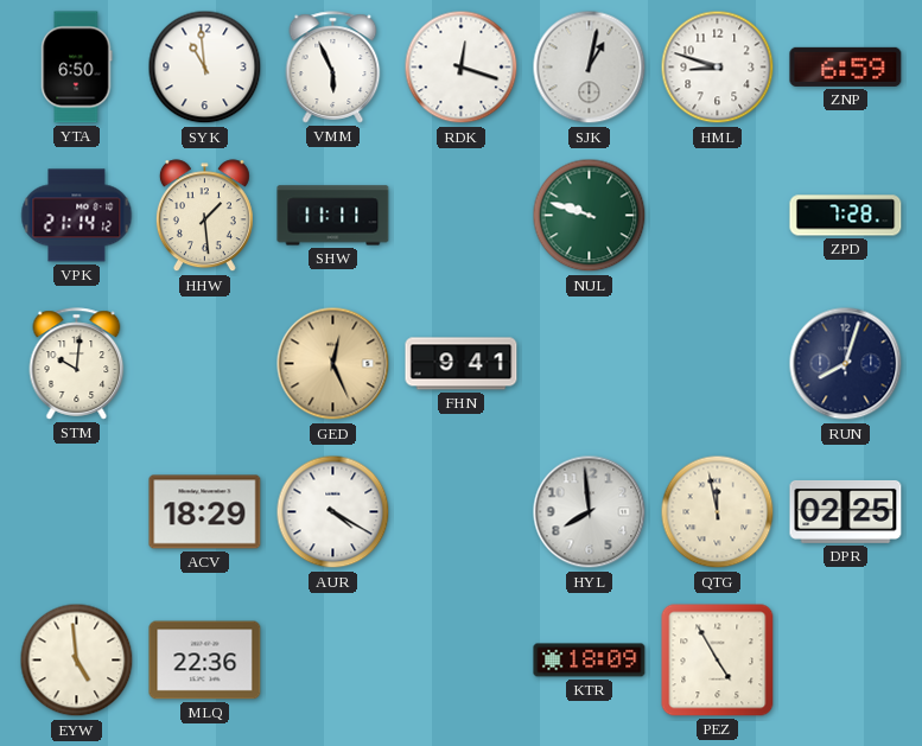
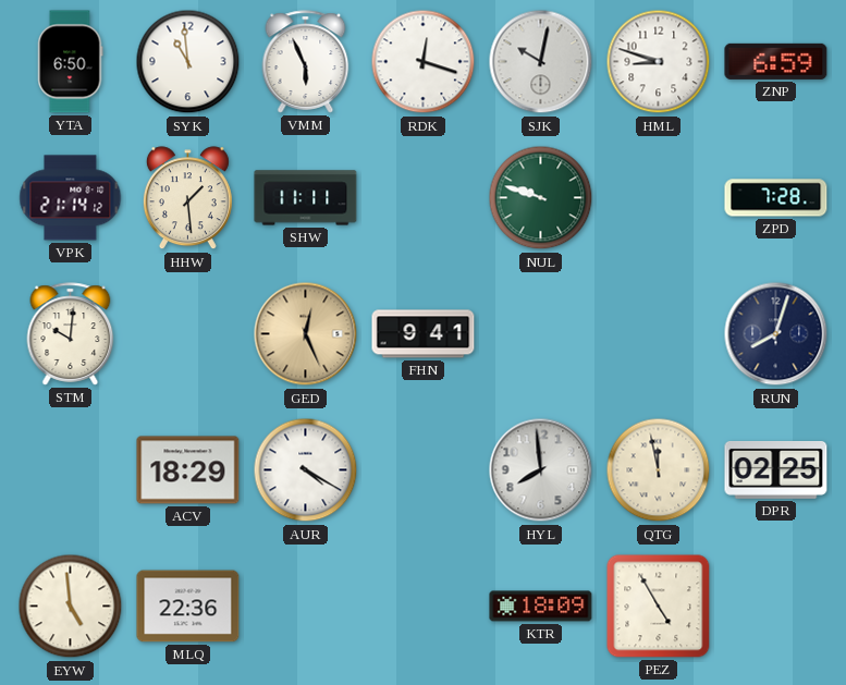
SJK: 1:02 -> 10:02
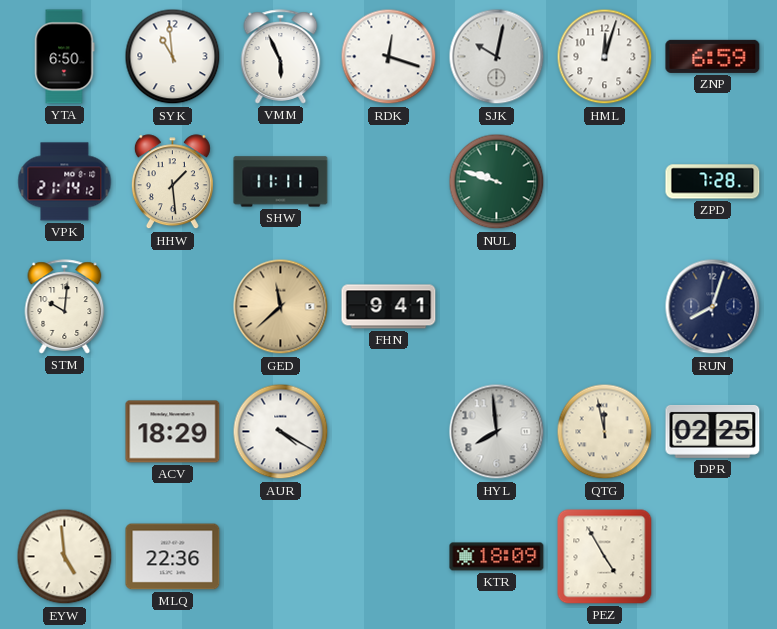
HML: 8:48 -> 12:03
GED: 12:26 -> 11:38
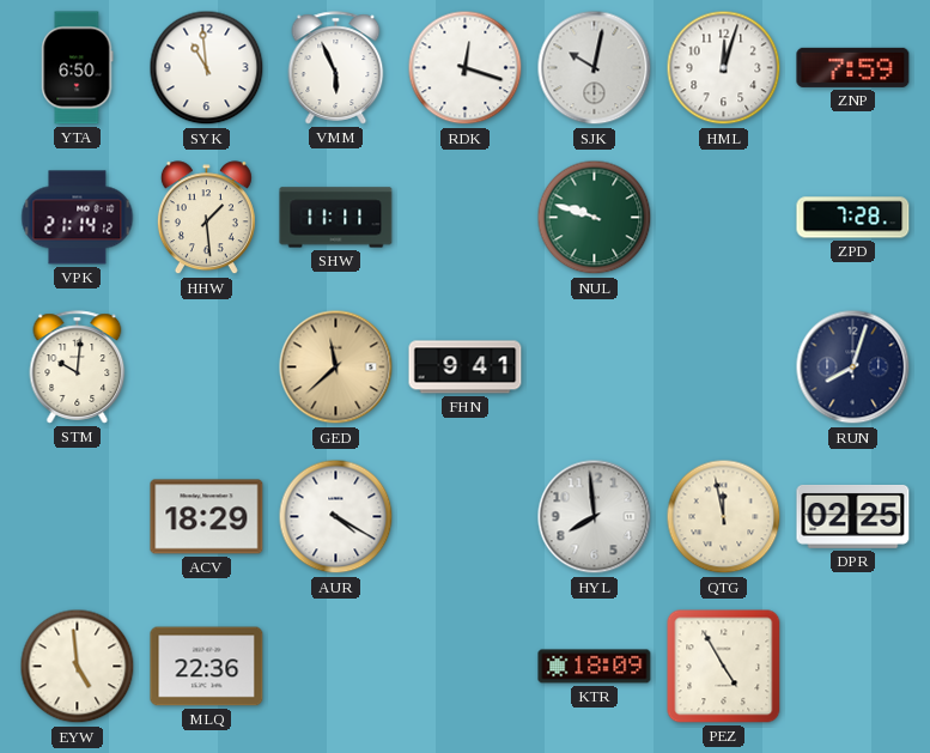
ZNP: 6:59 -> 7:59
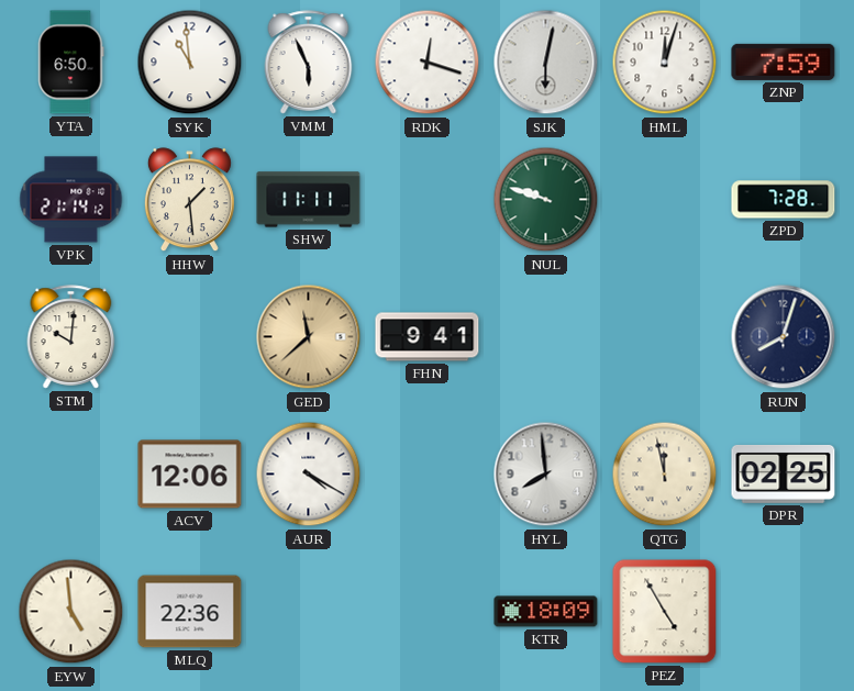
SJK: 10:02 -> 6:02
ACV: 18:29 -> 12:06
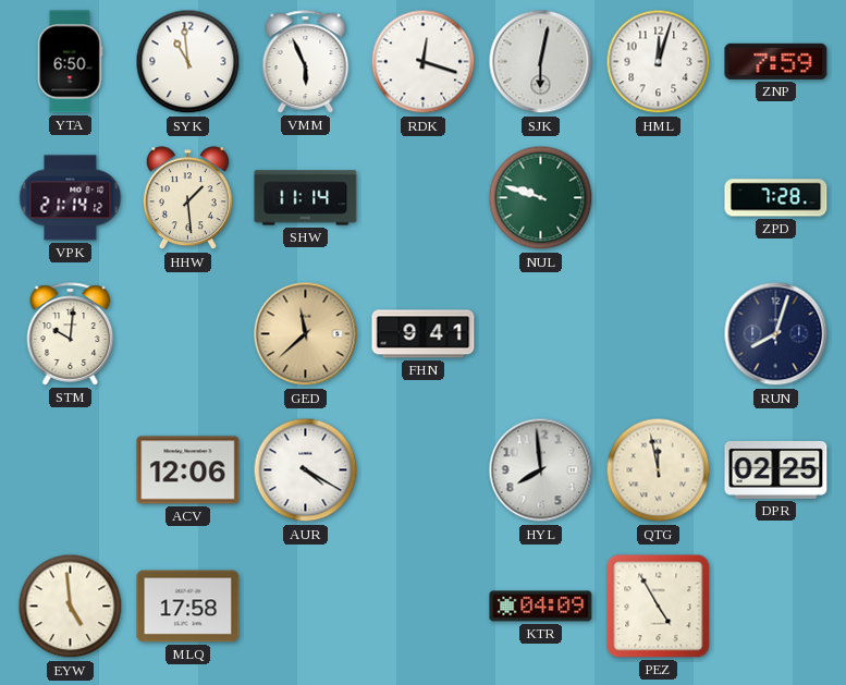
SHW: 11:11 -> 11:14
MLQ: 22:36 -> 17:58
KTR: 18:09 -> 04:09
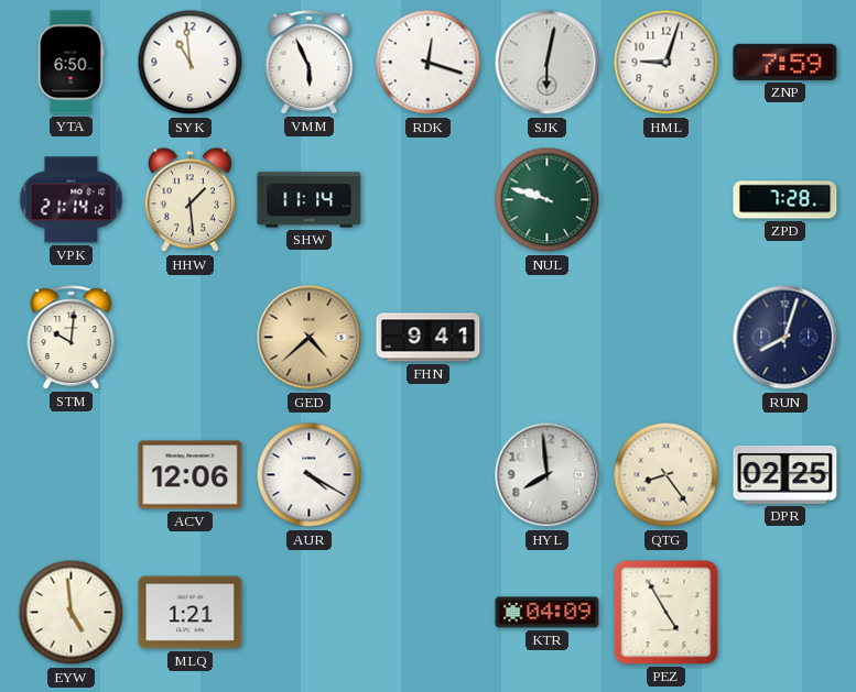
HML: 12:03 -> 9:03
GED: 11:38 -> 4:38
QTG: 11:58 -> 8:24
MLQ: 17:58 -> 1:21
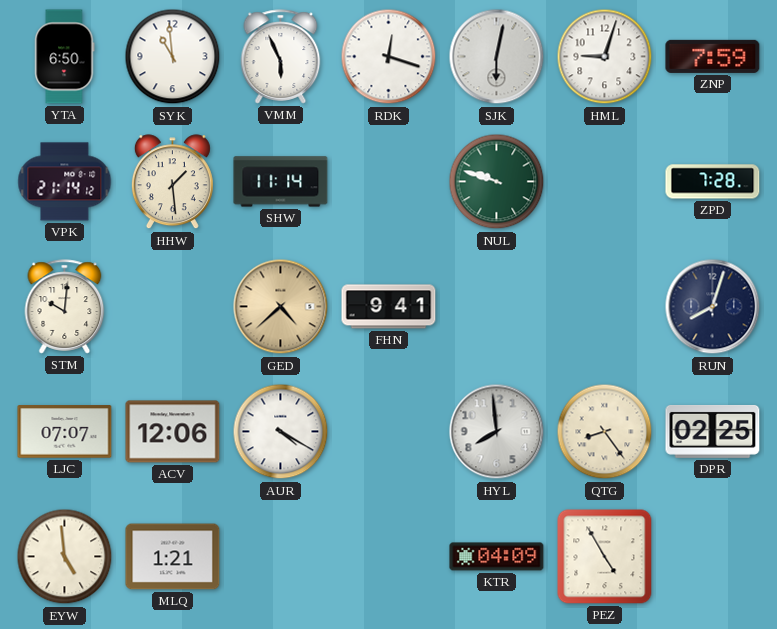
LJC: none -> 07:07
